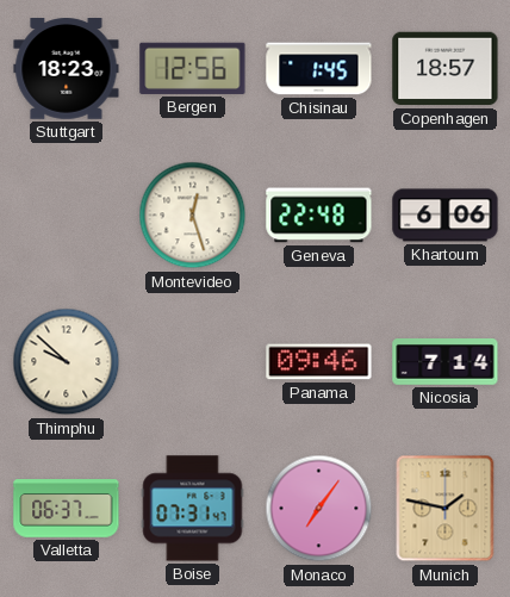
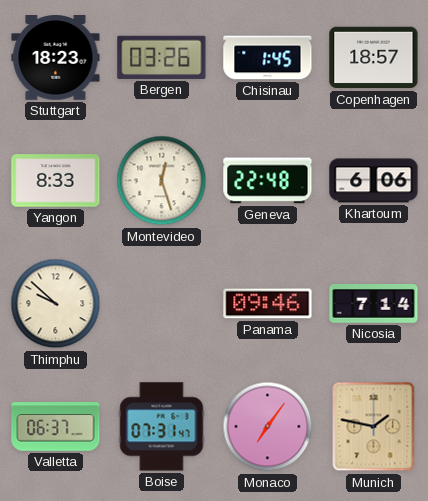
Bergen: 12:56 -> 03:26
Yangon: none -> 8:33
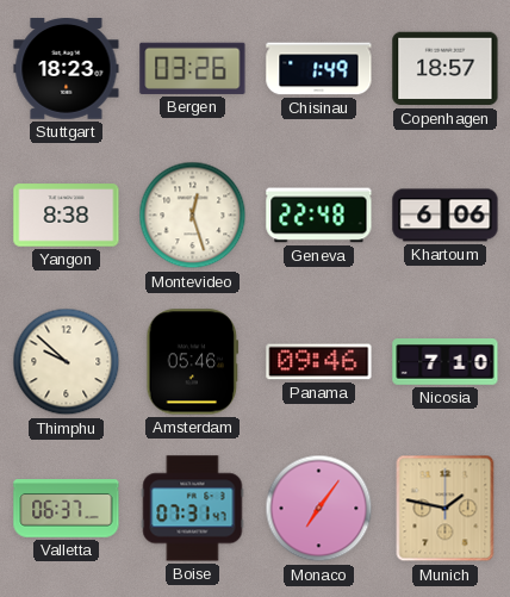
Chisinau: 1:45 -> 1:49
Yangon: 8:33 -> 8:38
Amsterdam: none -> 05:46
Nicosia: 7:14 -> 7:10
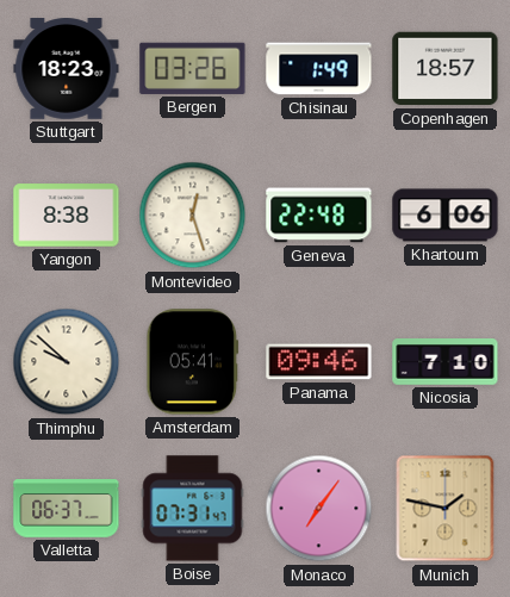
Amsterdam: 05:46 -> 05:41
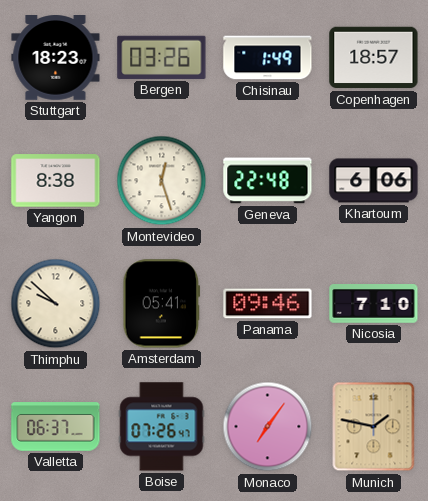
Boise: 07:31 -> 07:26
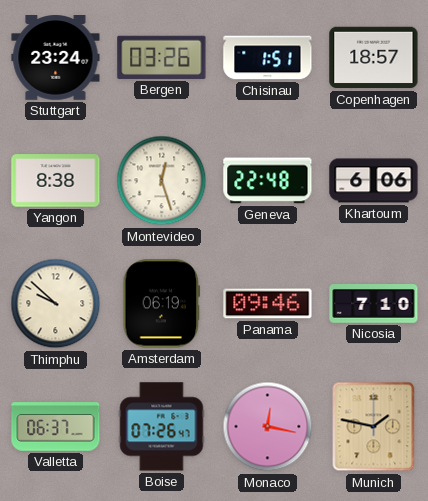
Stuttgart: 18:23 -> 23:24
Chisinau: 1:49 -> 1:51
Amsterdam: 05:41 -> 06:19
Monaco: 7:06 -> 12:17
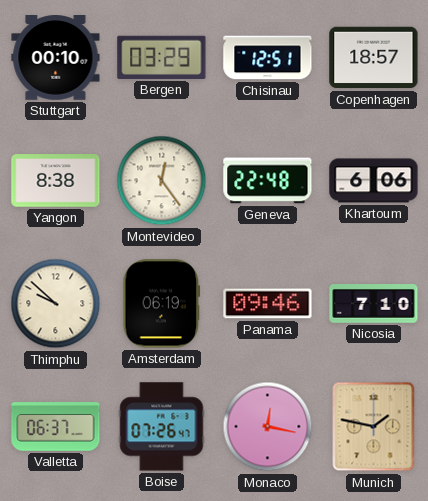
Stuttgart: 23:24 -> 00:10
Bergen: 03:26 -> 03:29
Chisinau: 1:51 -> 12:51
Montevideo: 12:27 -> 12:24
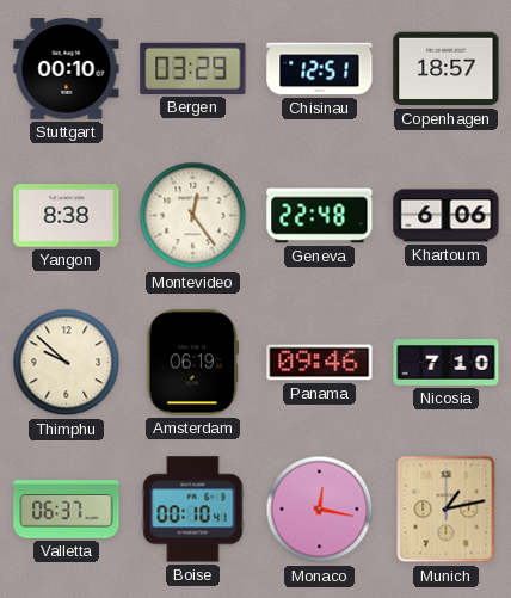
Boise: 07:26 -> 00:10
Munich: 1:47 -> 1:13
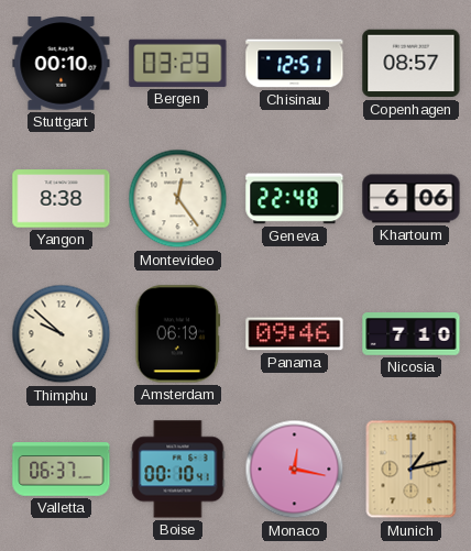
Copenhagen: 18:57 -> 08:57
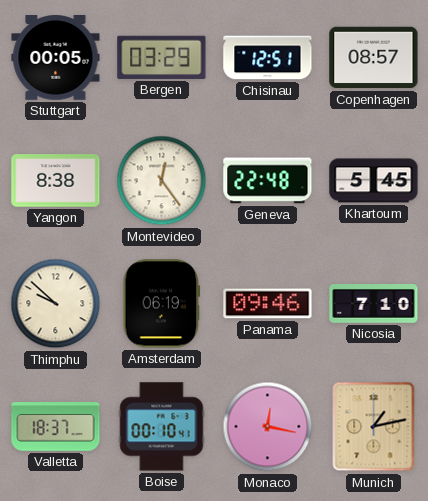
Stuttgart: 00:10 -> 00:05
Khartoum: 6:06 -> 5:45
Valletta: 06:37 -> 18:37
